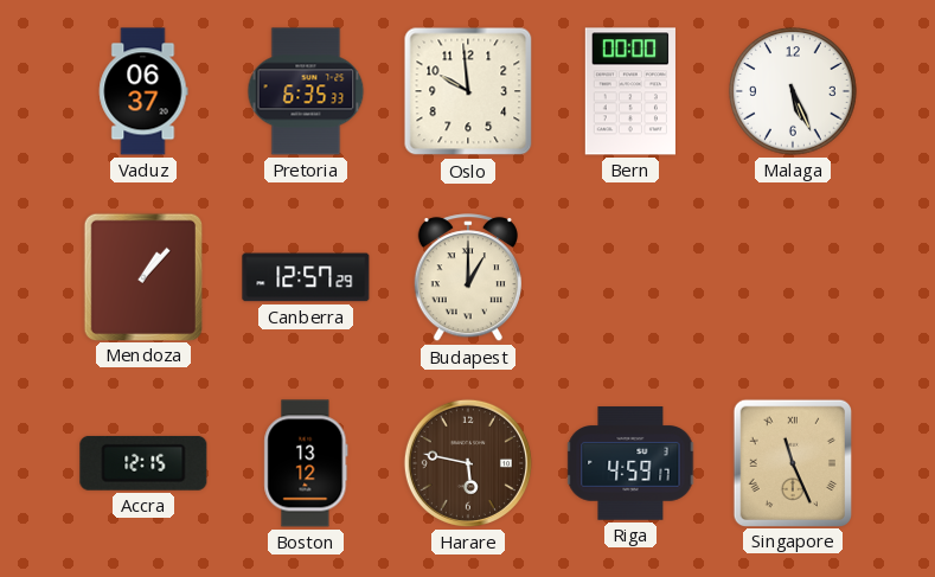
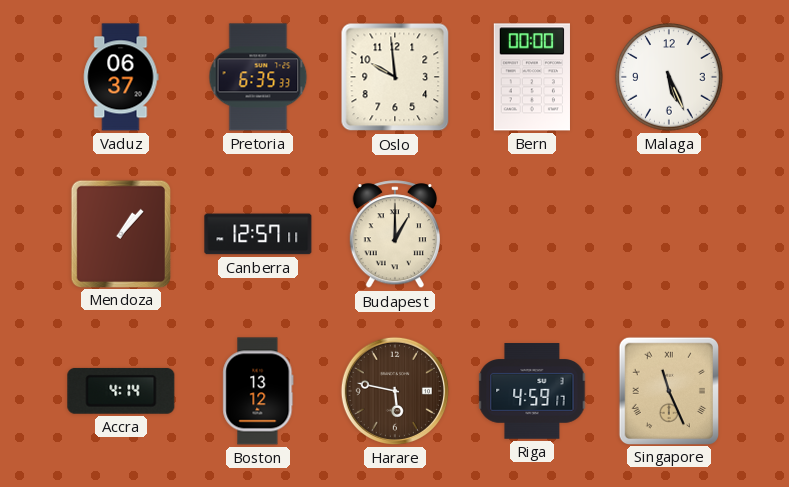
Canberra: 12:57:29 -> 12:57:11
Accra: 12:15 -> 4:14
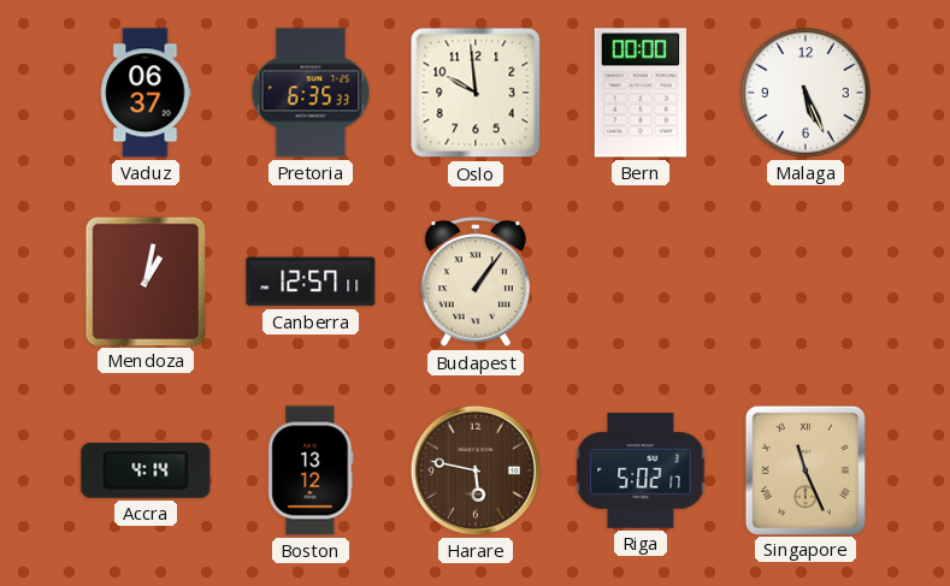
Mendoza: 1:07 -> 1:02
Budapest: 1:00 -> 1:06
Riga: 4:59 -> 5:02
